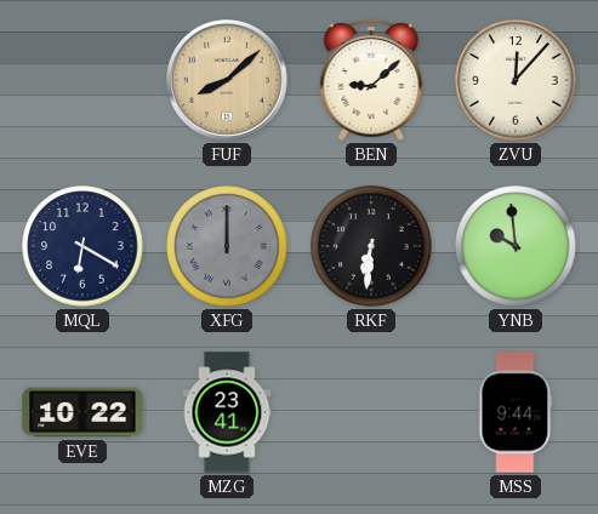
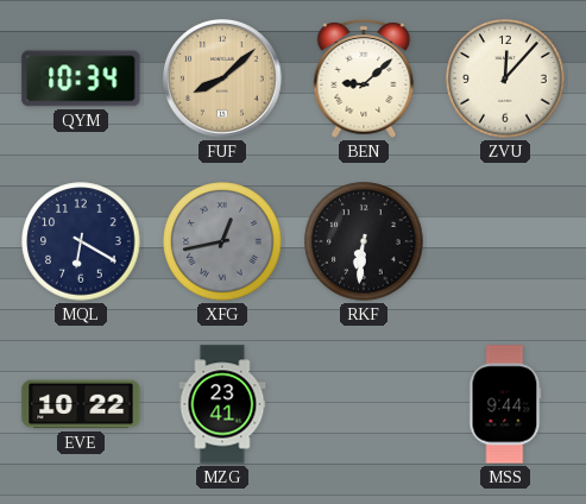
QYM: none -> 10:34
XFG: 12:00 -> 12:43
YNB: 9:59 -> none
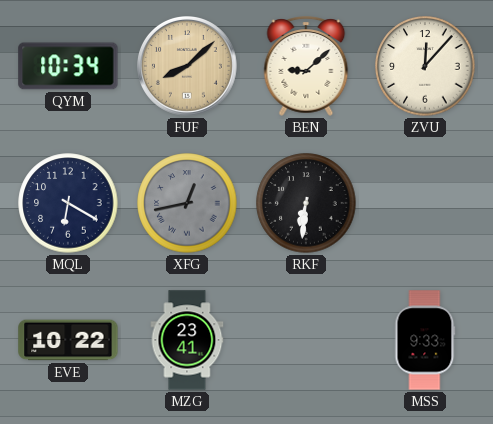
MSS: 9:44 -> 9:33
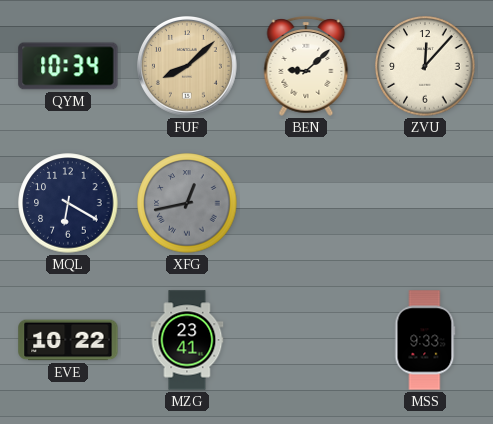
RKF: 6:31 -> none
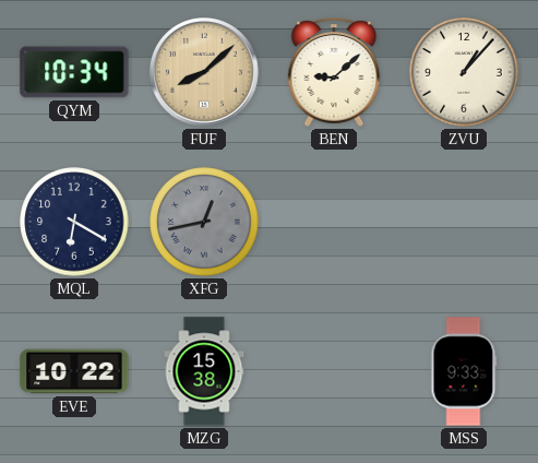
ZVU: 12:07 -> 1:07
MZG: 23:41 -> 15:38
